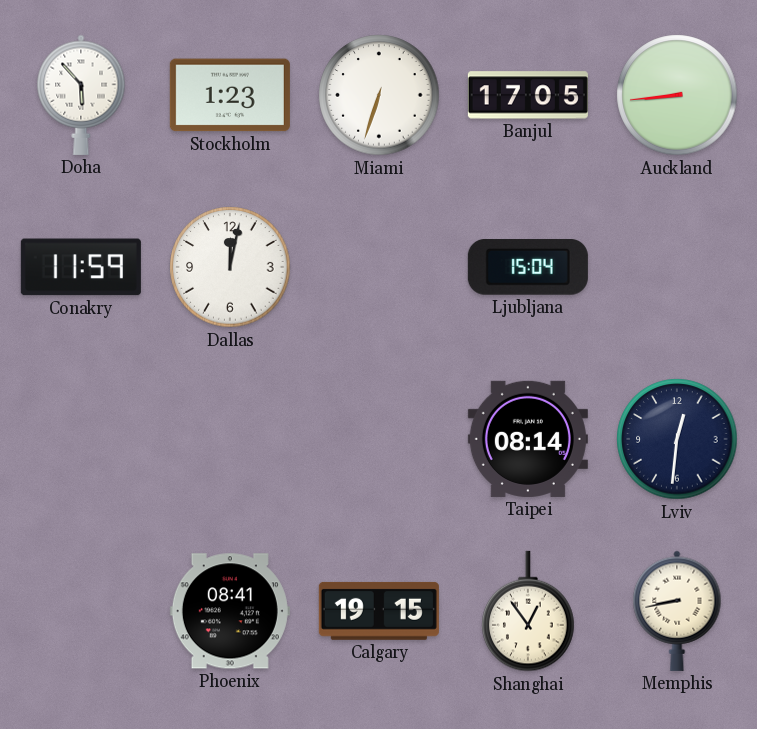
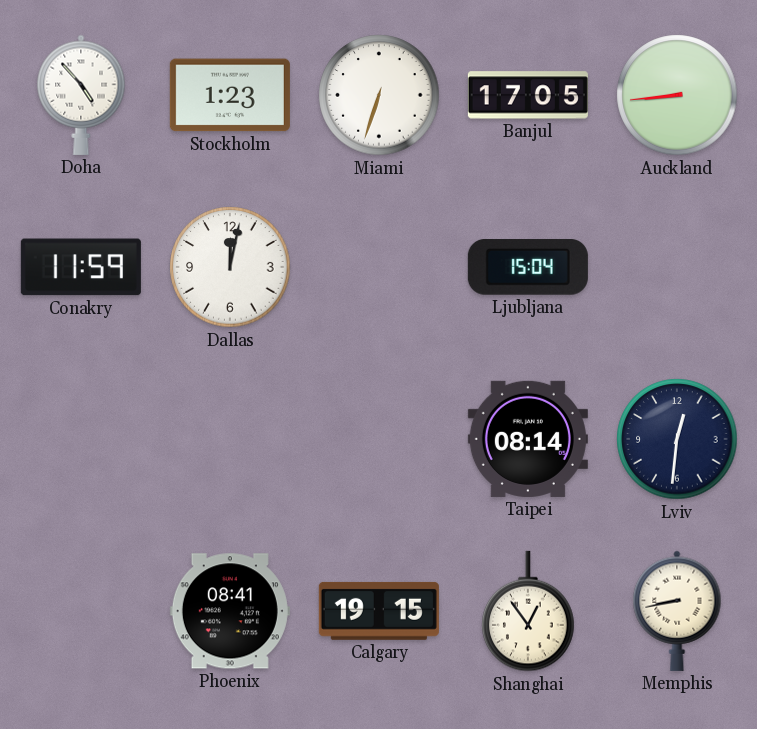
Doha: 5:53 -> 4:53
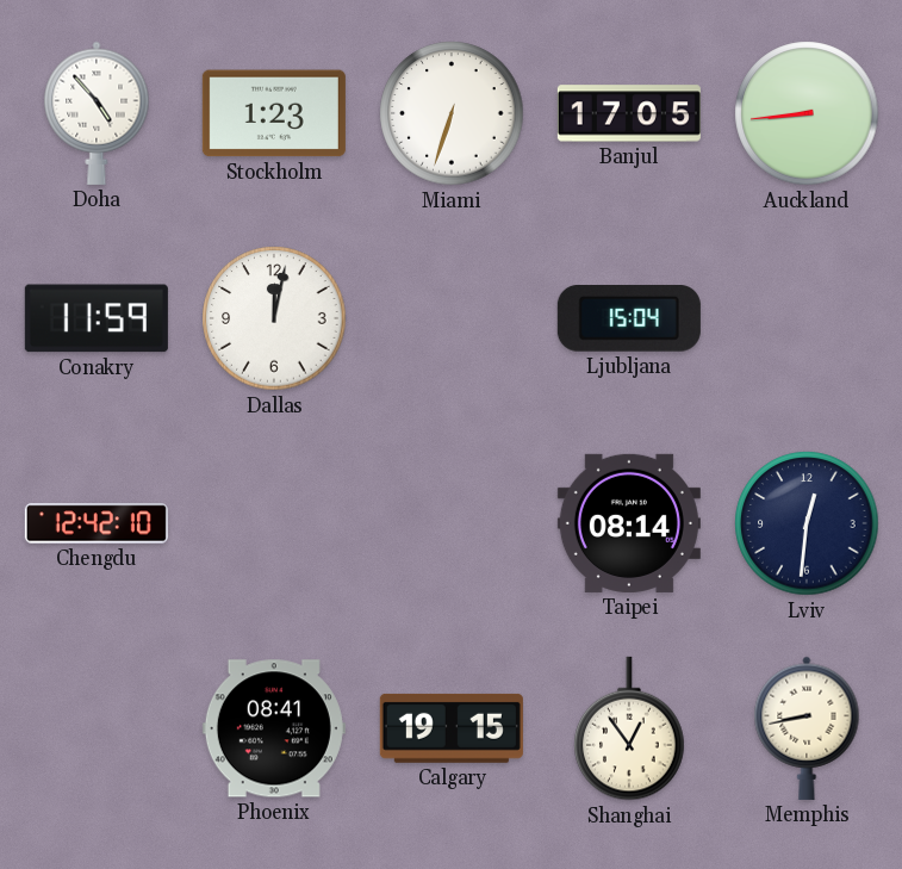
Chengdu: none -> 12:42
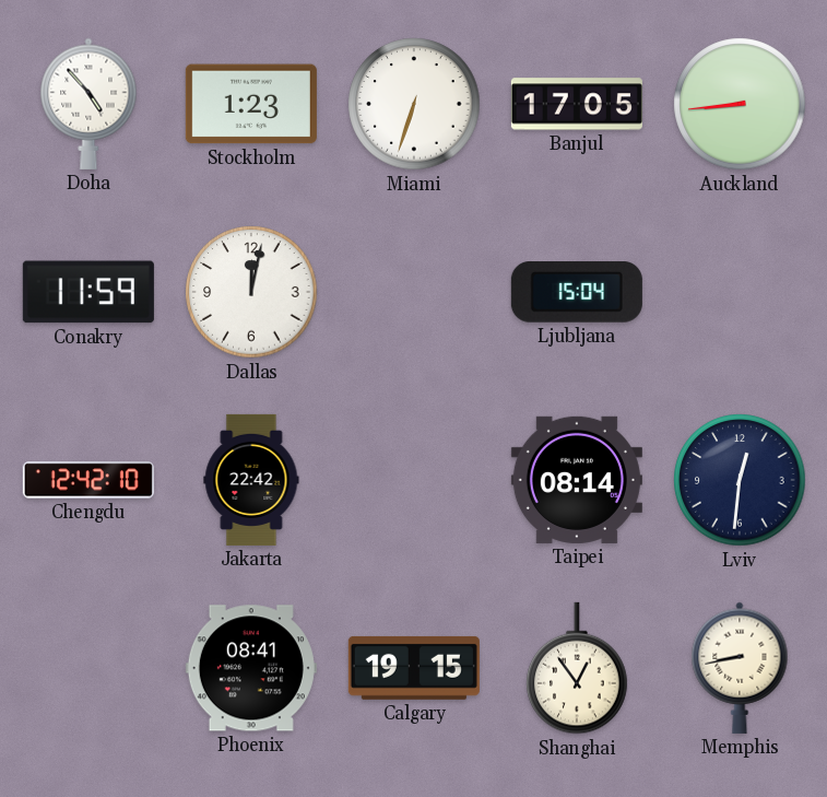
Jakarta: none -> 22:42
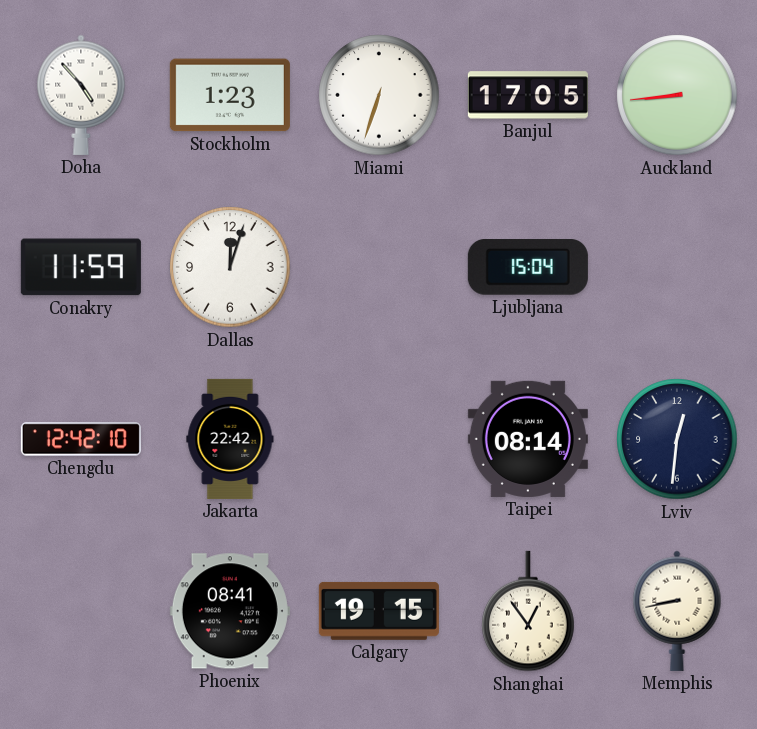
Dallas: 12:02 -> 12:03
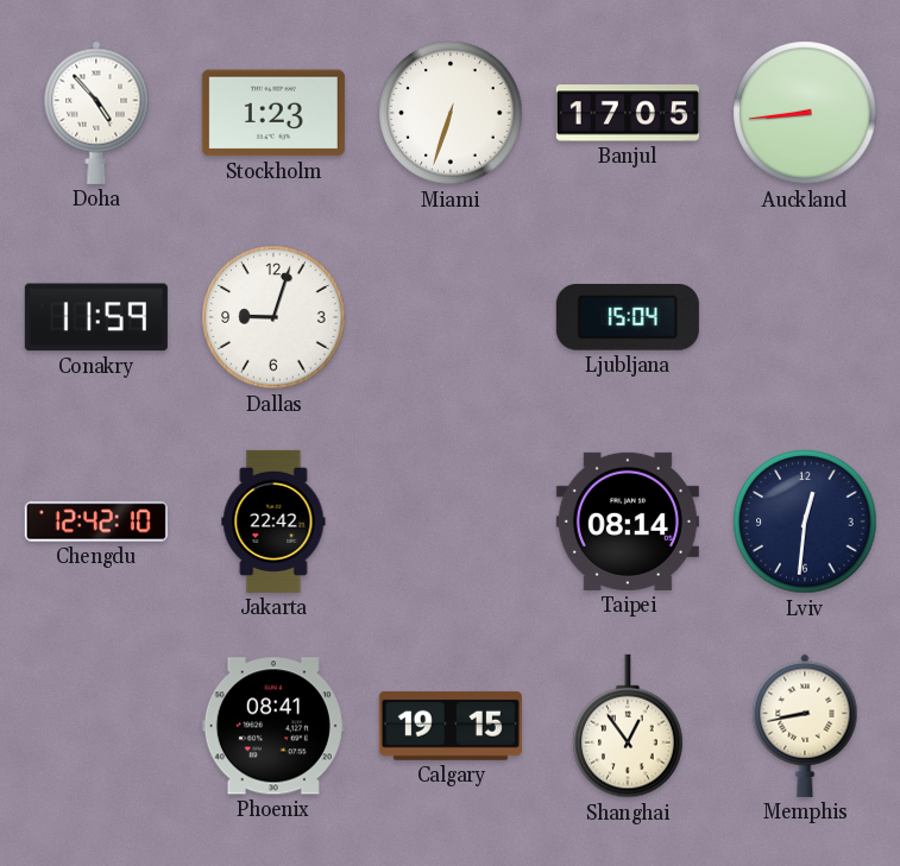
Dallas: 12:03 -> 9:03
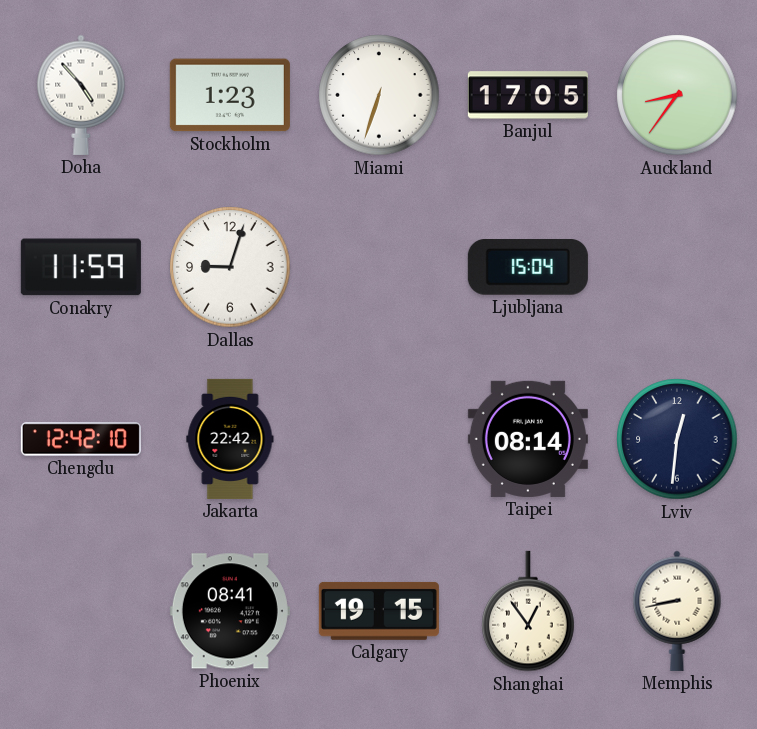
Auckland: 8:44 -> 8:36
